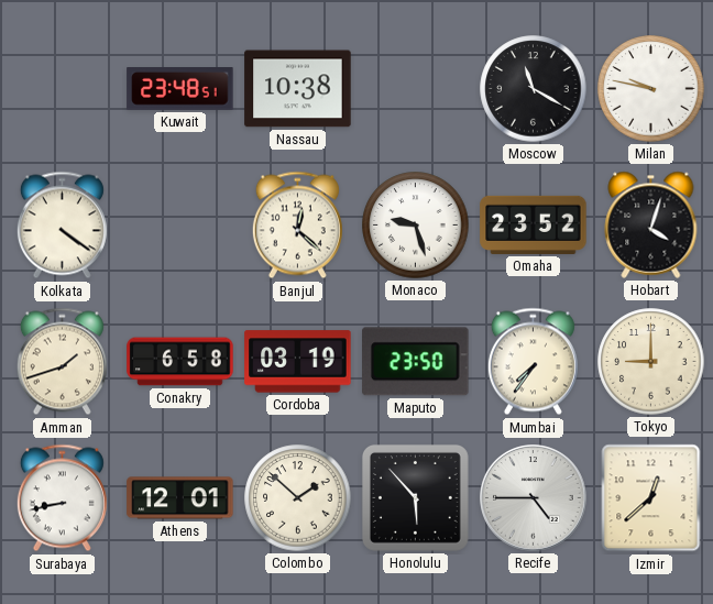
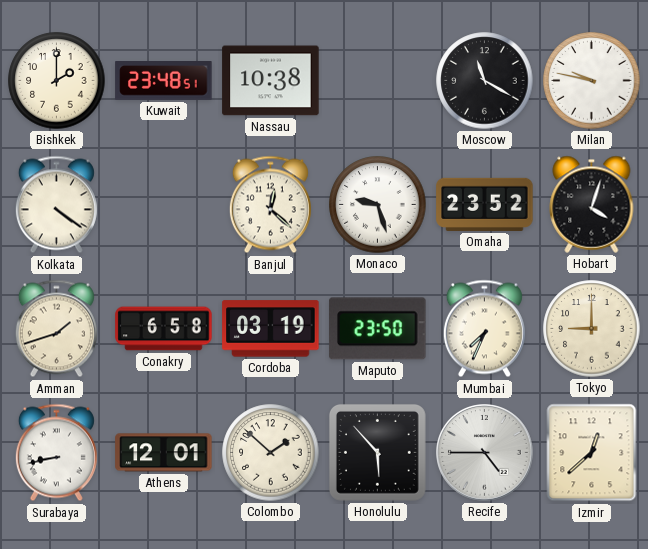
Bishkek: none -> 2:00
Mumbai: 7:36 -> 7:34
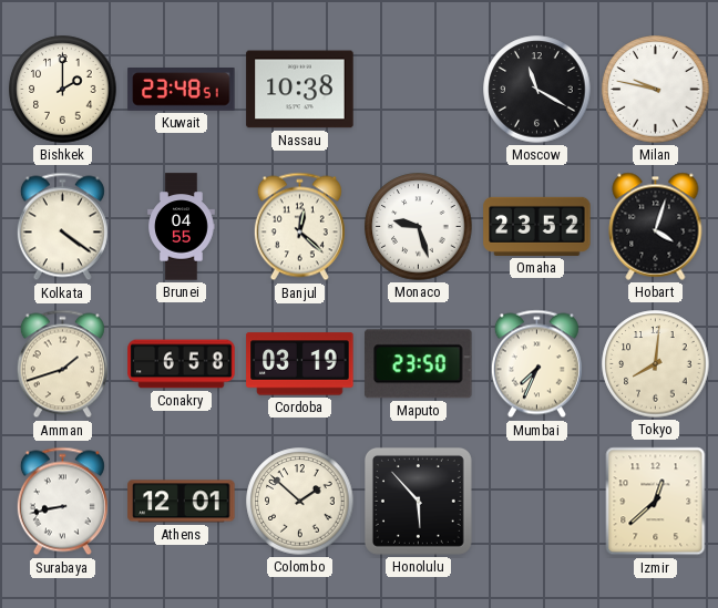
Brunei: none -> 04:55
Tokyo: 9:00 -> 8:01
Recife: 4:45 -> none
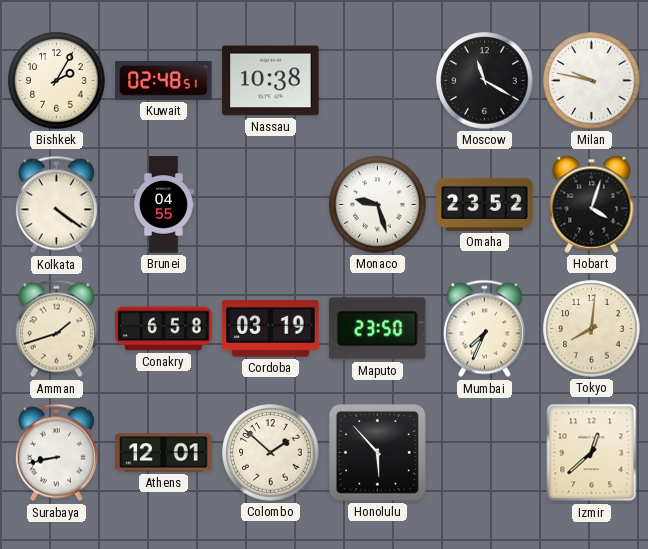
Bishkek: 2:00 -> 2:05
Kuwait: 23:48 -> 02:48
Banjul: 12:22 -> none
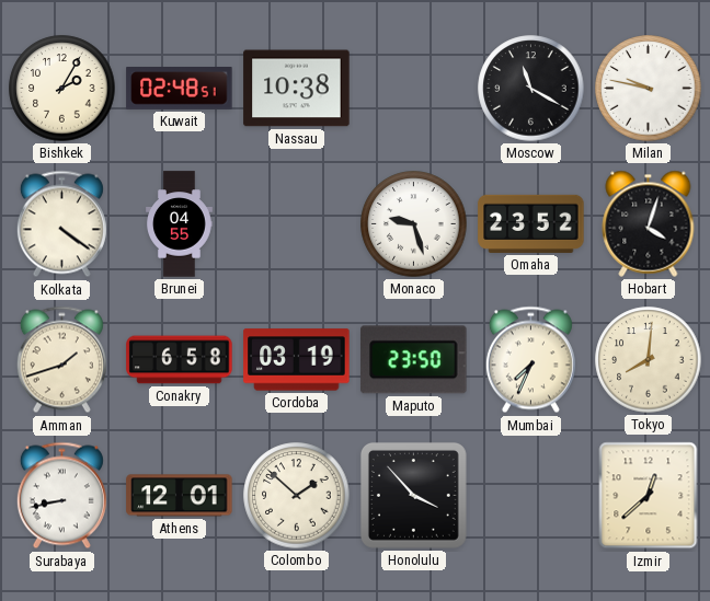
Honolulu: 5:53 -> 3:53
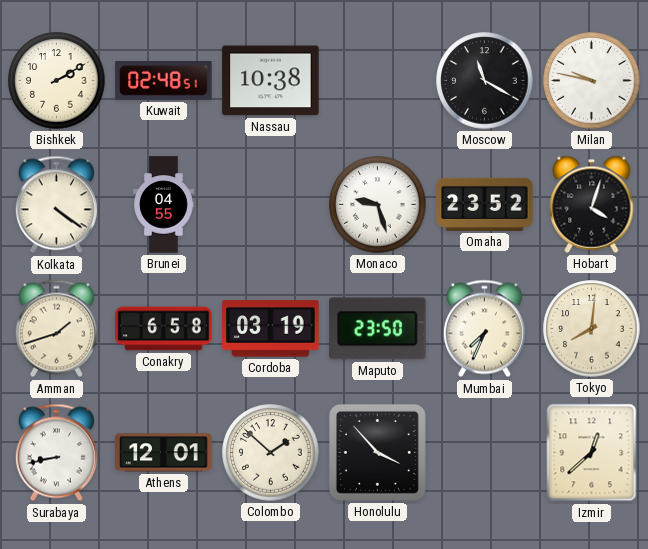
Bishkek: 2:05 -> 2:10
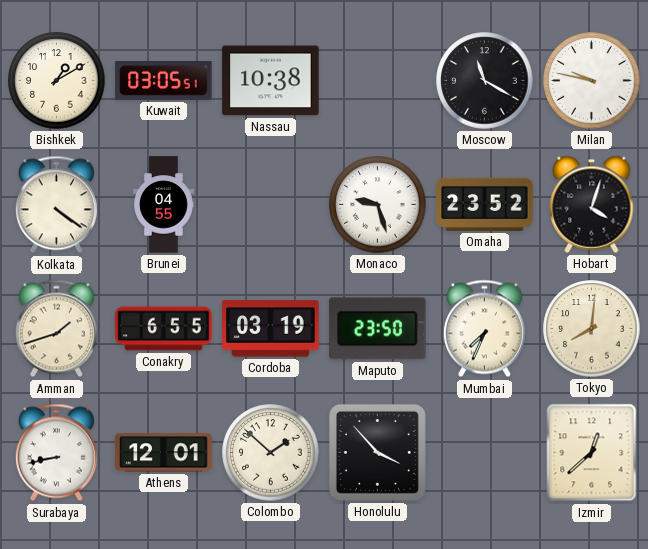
Bishkek: 2:10 -> 1:10
Kuwait: 02:48 -> 03:05
Conakry: 6:58 -> 6:55
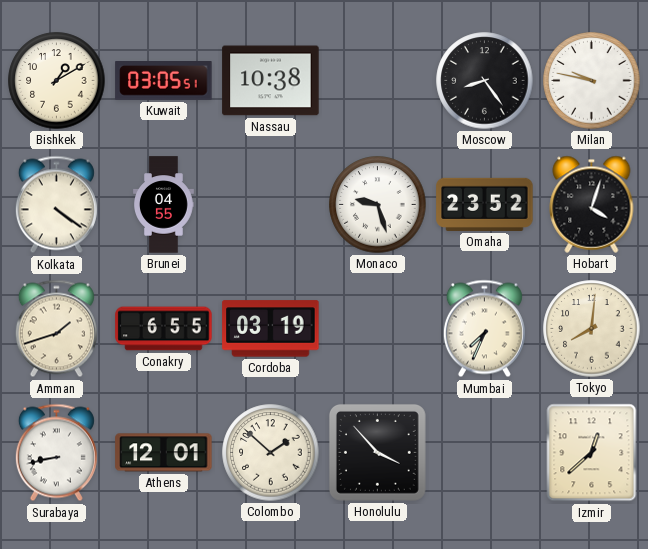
Moscow: 11:20 -> 8:24
Maputo: 23:50 -> none
